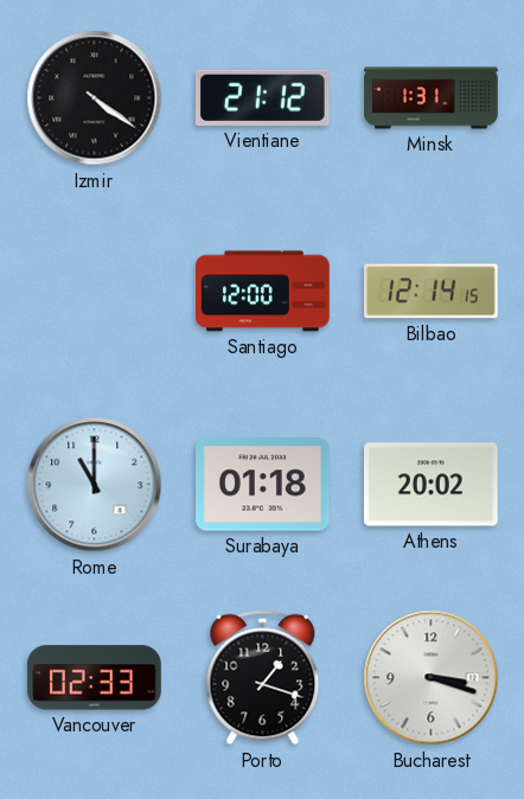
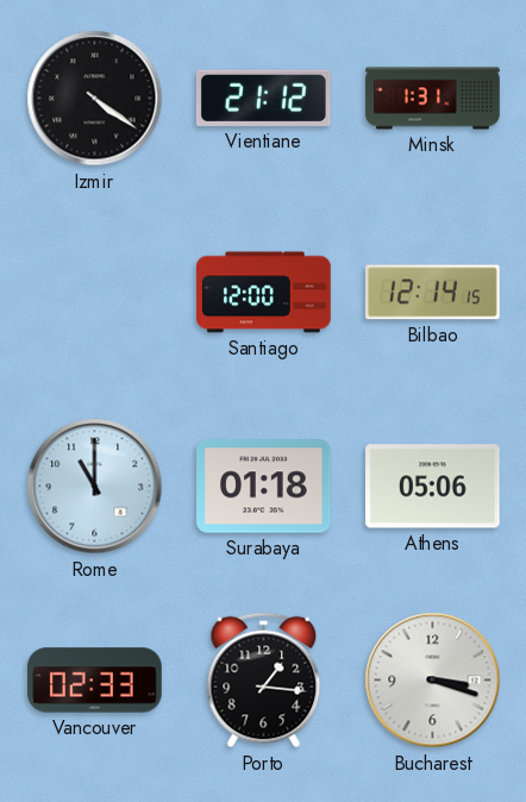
Athens: 20:02 -> 05:06
Porto: 1:18 -> 1:16
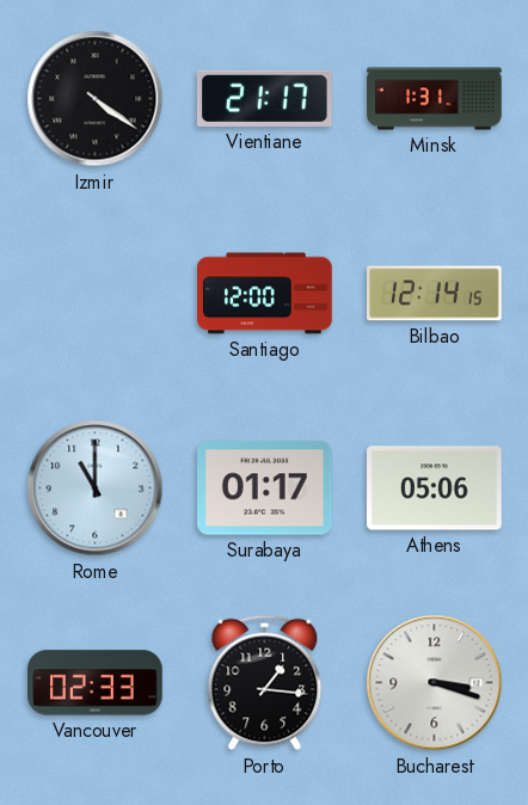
Vientiane: 21:12 -> 21:17
Surabaya: 01:18 -> 01:17
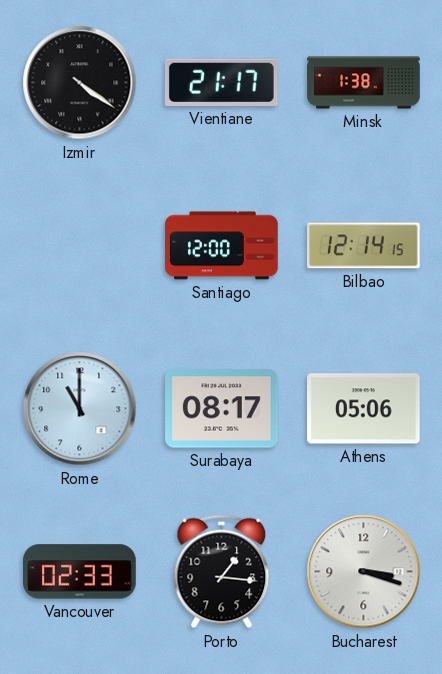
Minsk: 1:31 -> 1:38
Surabaya: 01:17 -> 08:17
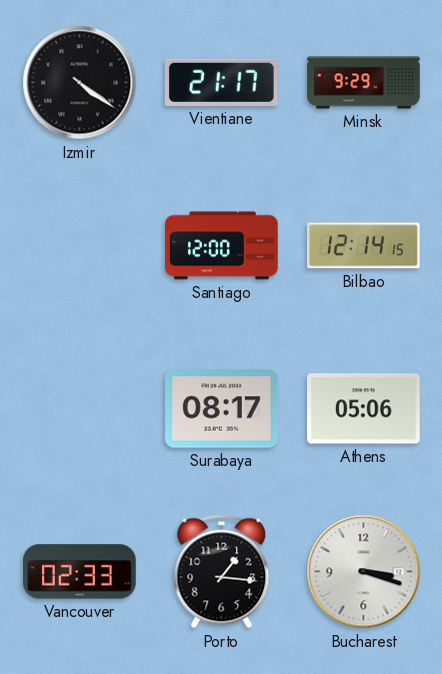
Minsk: 1:38 -> 9:29
Rome: 11:00 -> none
